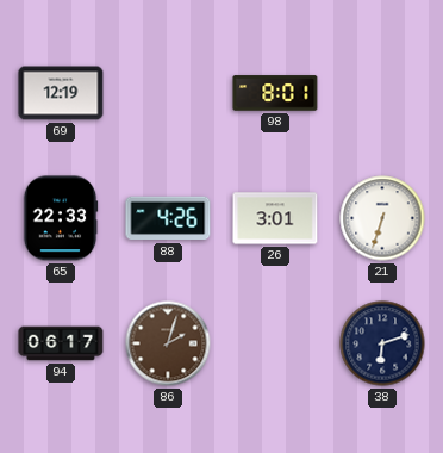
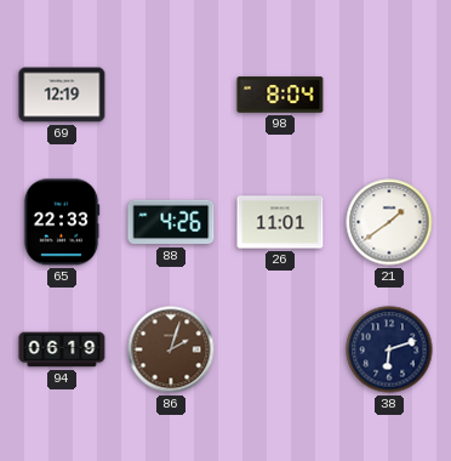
98: 8:01 -> 8:04
26: 3:01 -> 11:01
21: 6:33 -> 1:39
94: 06:17 -> 06:19
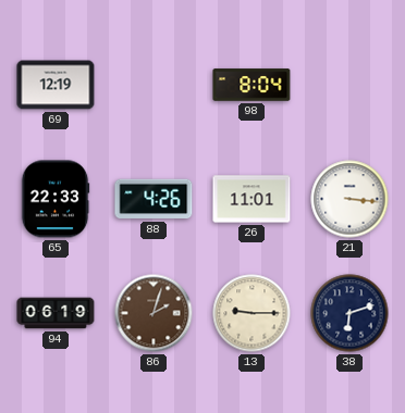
21: 1:39 -> 3:16
13: none -> 9:15
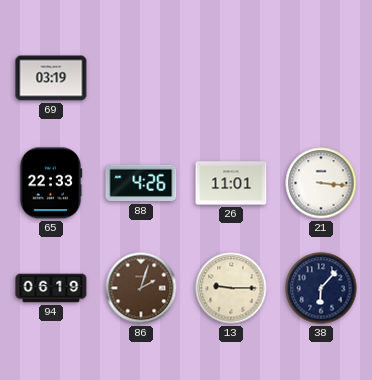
69: 12:19 -> 03:19
98: 8:04 -> none
38: 6:12 -> 6:07
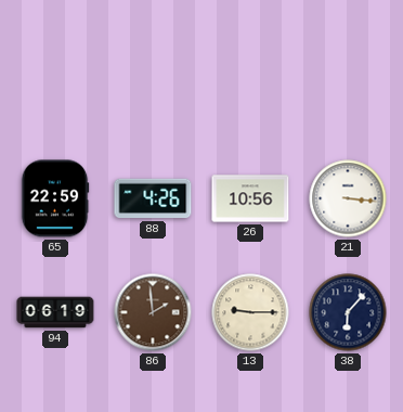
69: 03:19 -> none
65: 22:33 -> 22:59
26: 11:01 -> 10:56
86: 2:03 -> 1:59
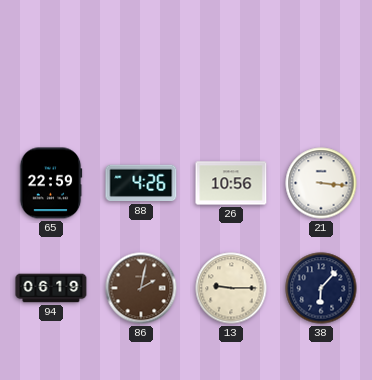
86: 1:59 -> 2:02
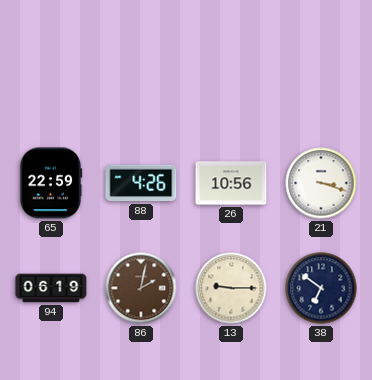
21: 3:16 -> 3:18
38: 6:07 -> 6:51
